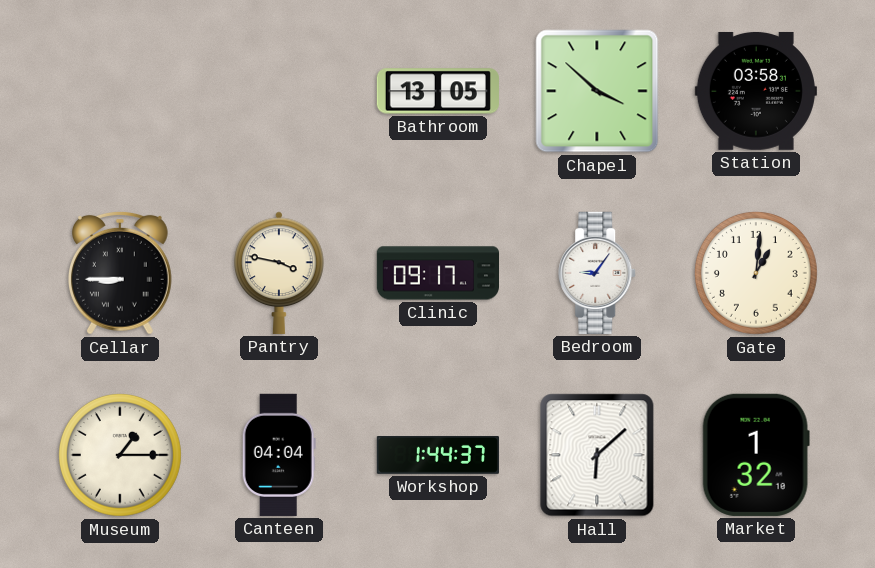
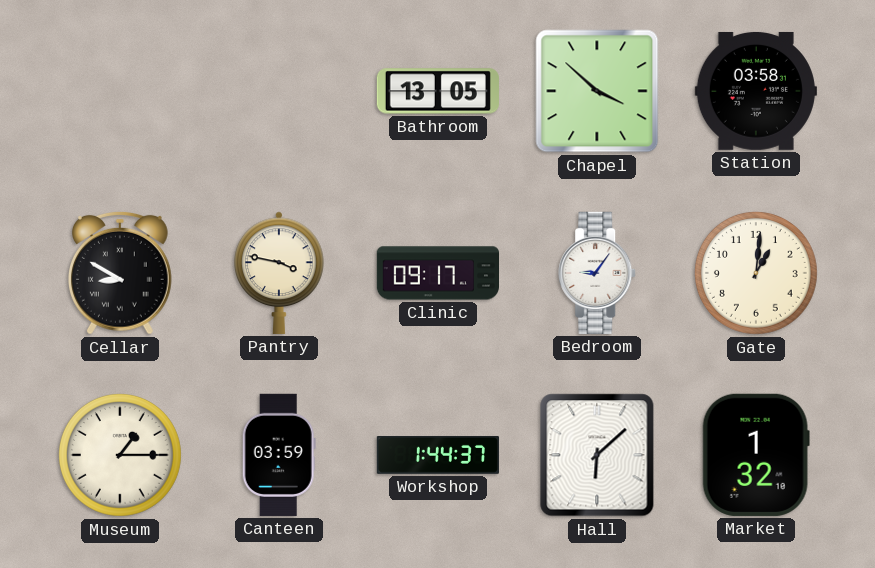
Cellar: 8:45 -> 8:50
Canteen: 04:04 -> 03:59
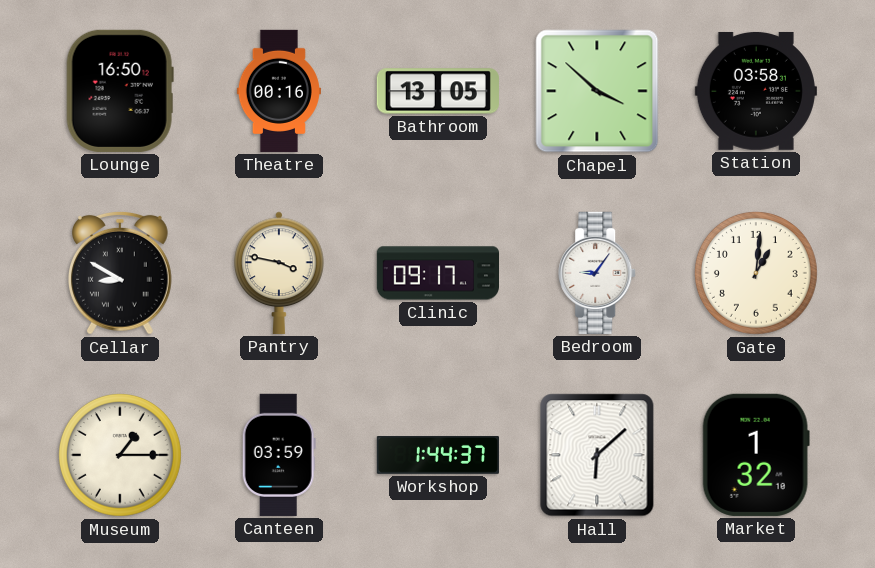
Lounge: none -> 16:50
Theatre: none -> 00:16
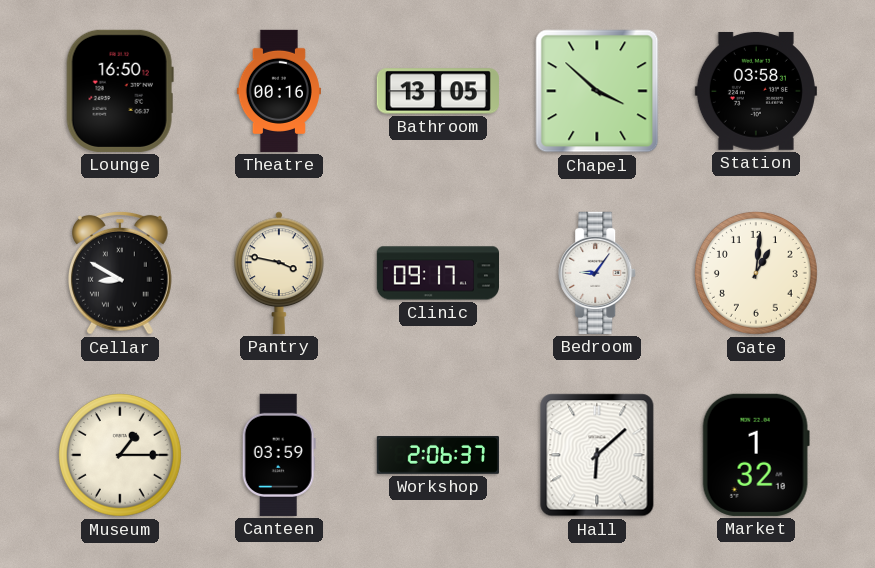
Workshop: 1:44 -> 2:06
